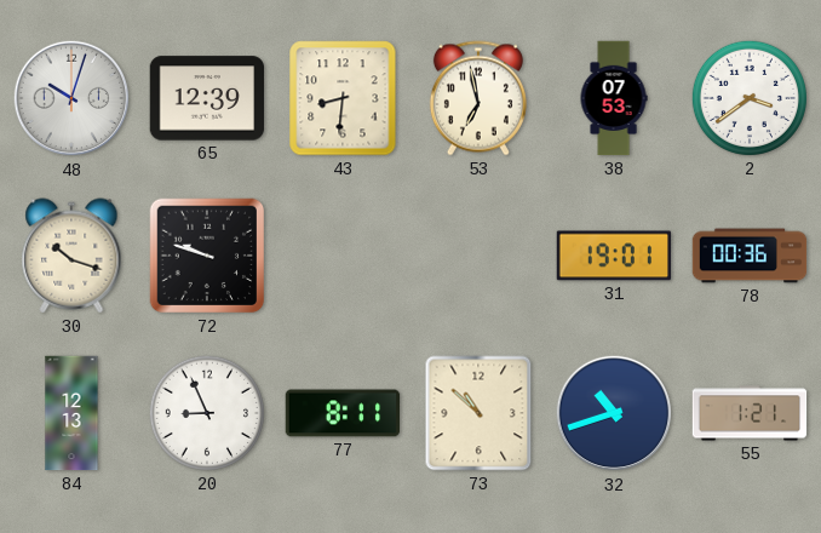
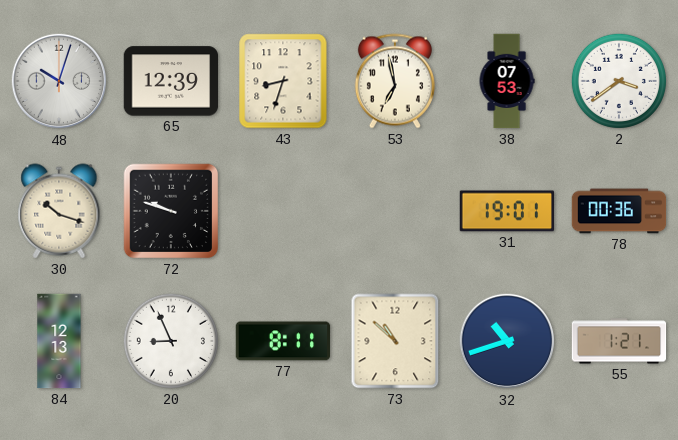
43: 8:31 -> 8:33
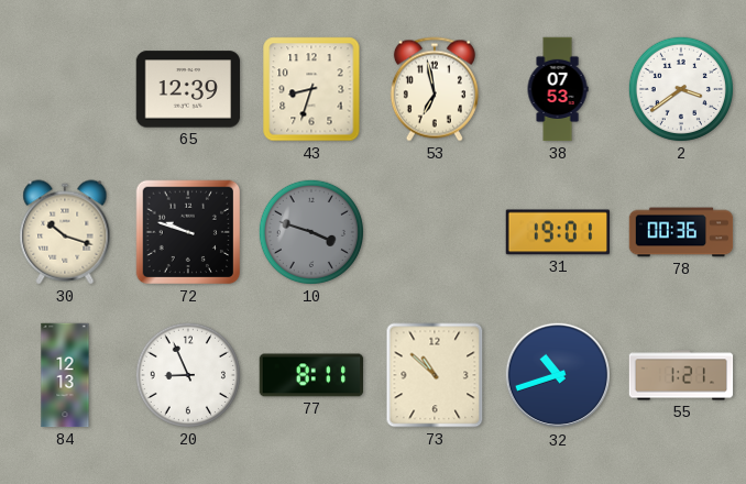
48: 10:03 -> none
10: none -> 3:48
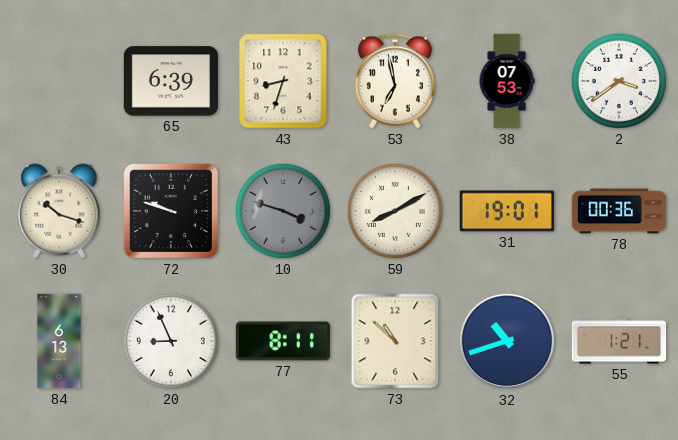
65: 12:39 -> 6:39
59: none -> 8:10
84: 12:13 -> 6:13
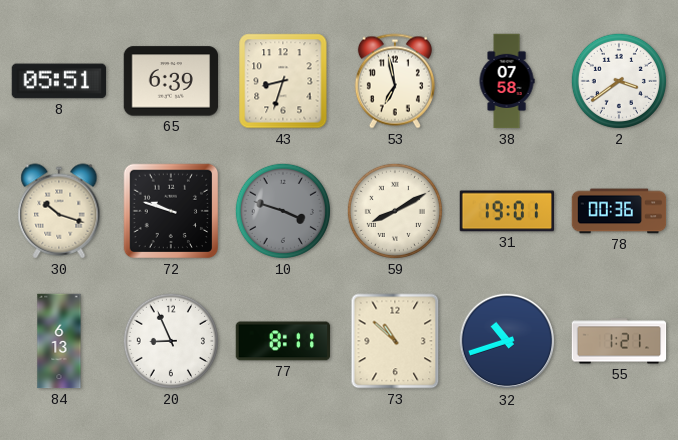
8: none -> 05:51
38: 07:53 -> 07:58
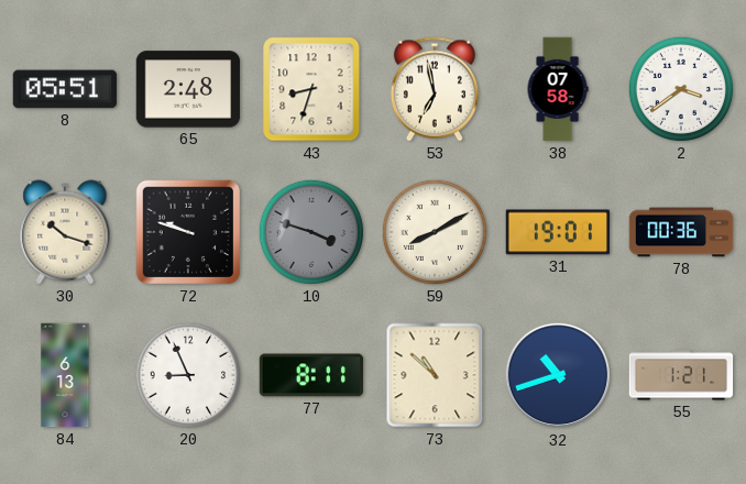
65: 6:39 -> 2:48
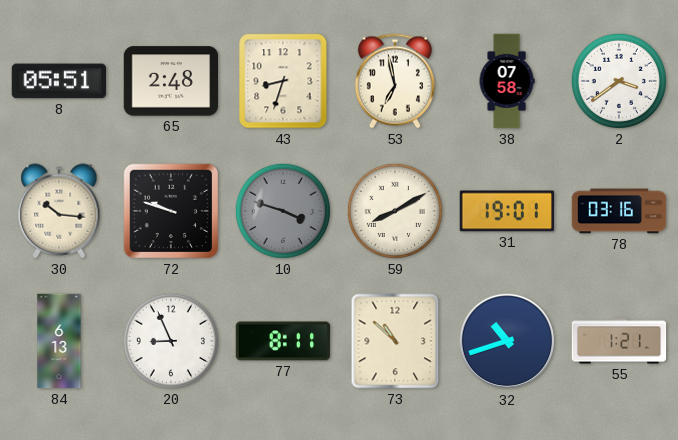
30: 10:18 -> 10:16
78: 00:36 -> 03:16
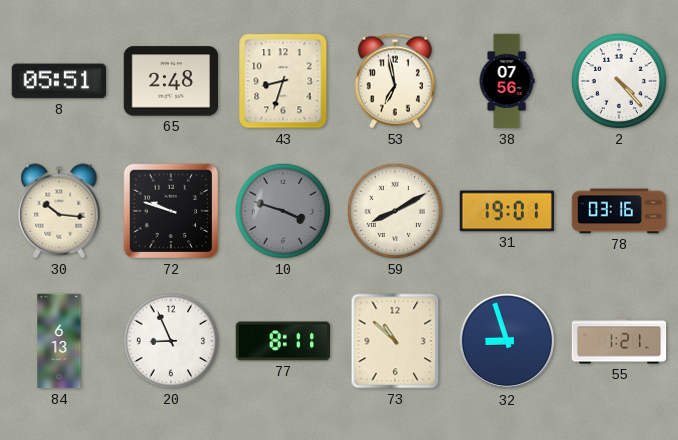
38: 07:58 -> 07:56
2: 3:39 -> 4:23
32: 10:42 -> 8:57
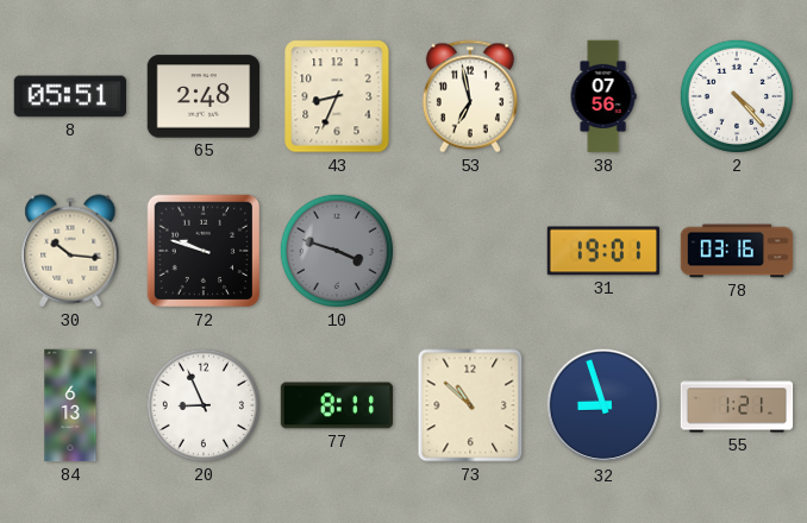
43: 8:33 -> 8:34
59: 8:10 -> none
